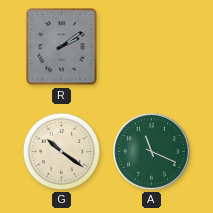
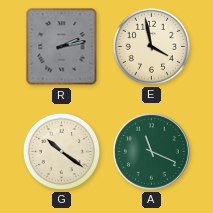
R: 2:09 -> 2:13
E: none -> 3:58
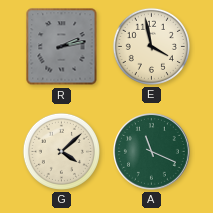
G: 10:21 -> 4:08
